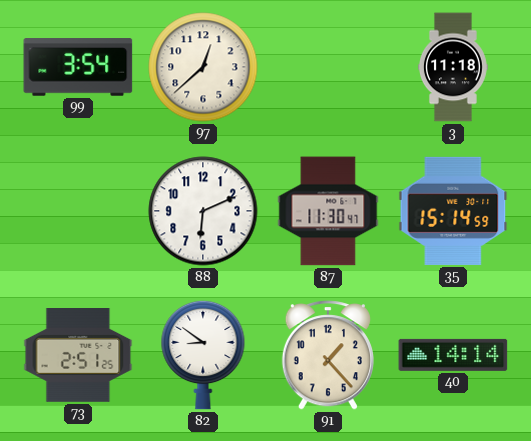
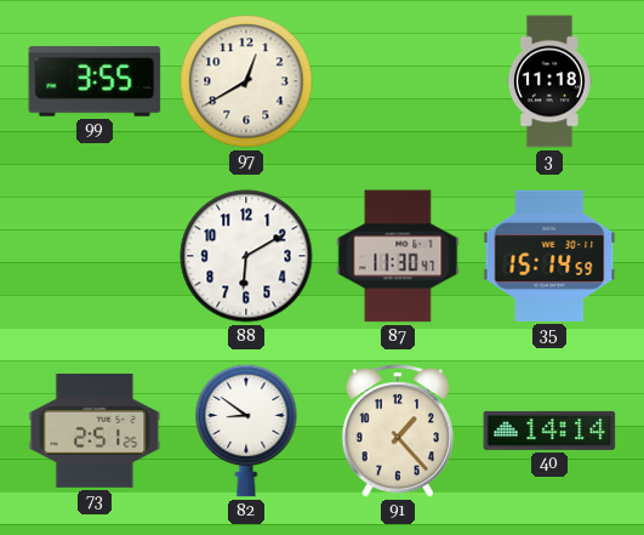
99: 3:54 -> 3:55
97: 12:38 -> 12:40
88: 6:11 -> 6:10
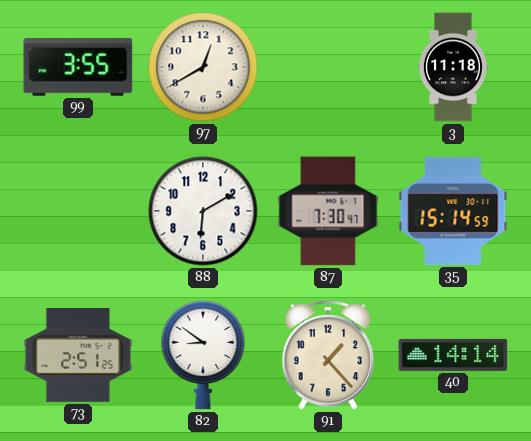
87: 11:30 -> 7:30
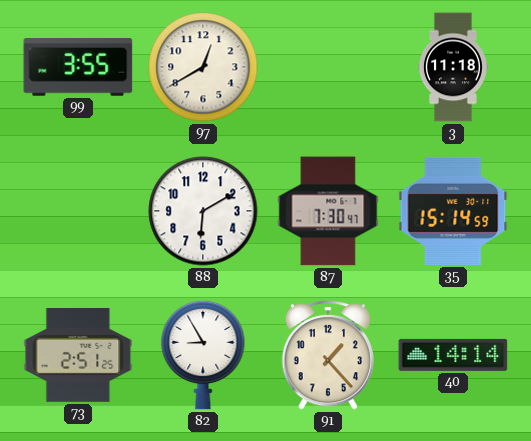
82: 8:51 -> 8:55
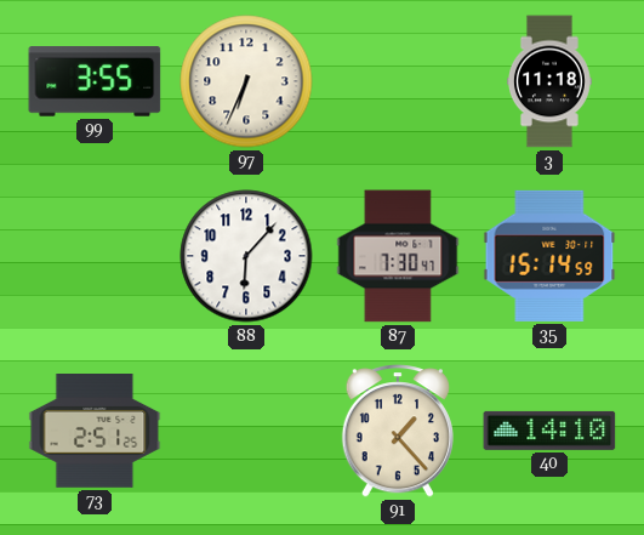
97: 12:40 -> 6:34
88: 6:10 -> 6:07
82: 8:55 -> none
40: 14:14 -> 14:10
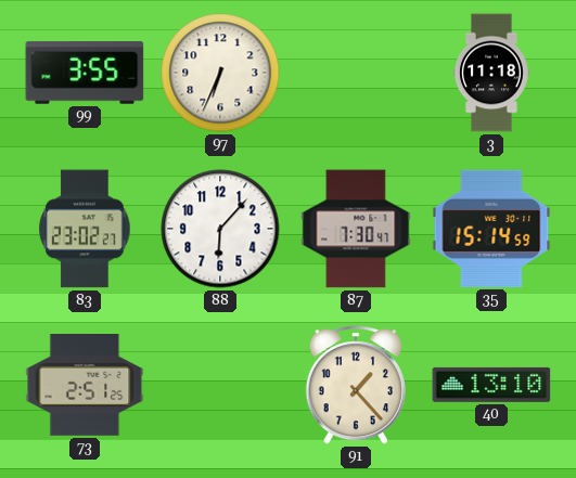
83: none -> 23:02
40: 14:10 -> 13:10
